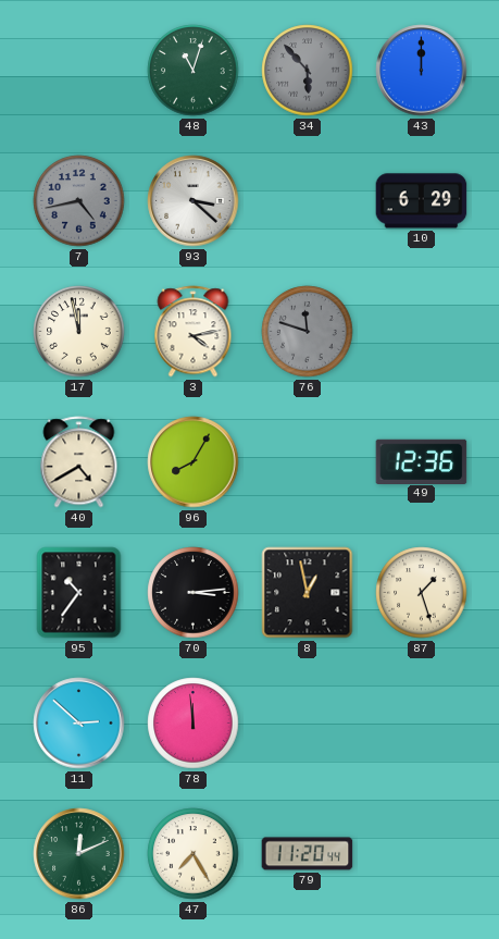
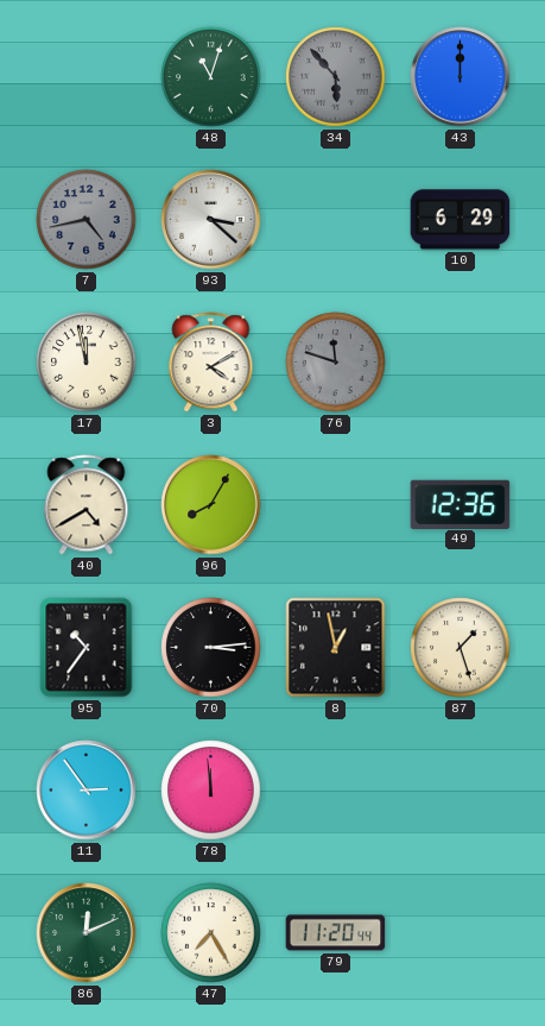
3: 4:13 -> 4:10
11: 2:52 -> 2:54
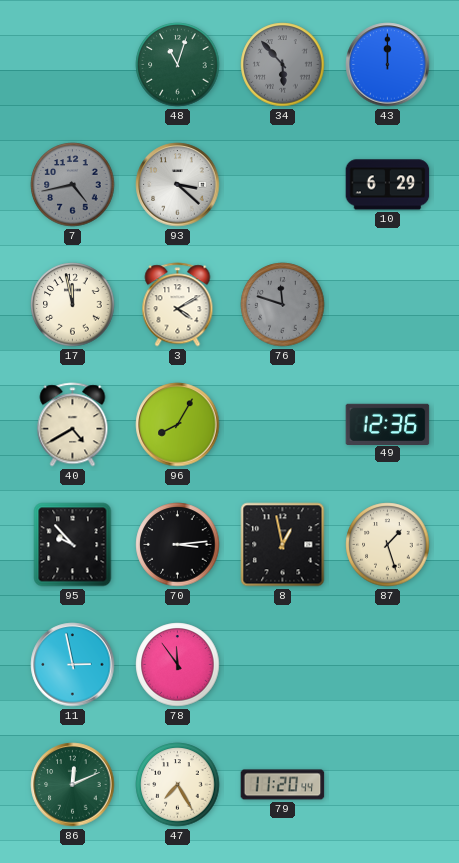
95: 10:36 -> 9:53
11: 2:54 -> 2:58
78: 11:59 -> 11:54
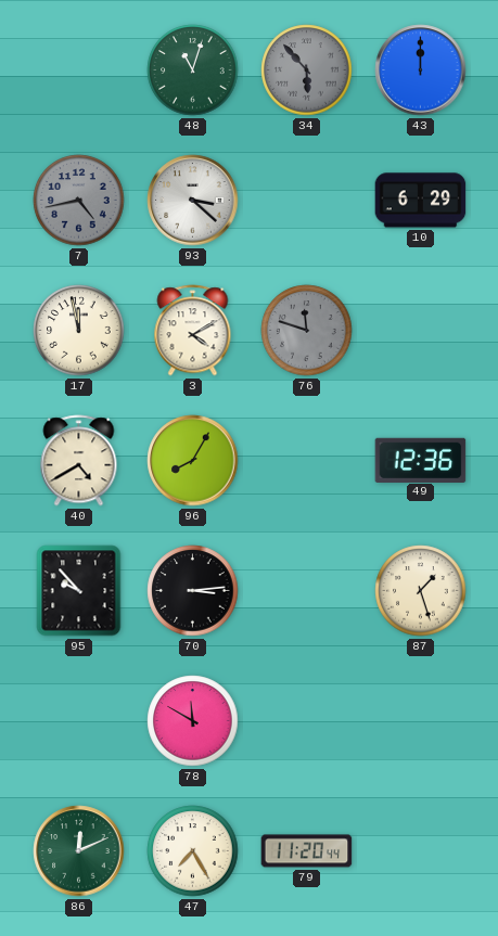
8: 12:58 -> none
11: 2:58 -> none
78: 11:54 -> 11:50
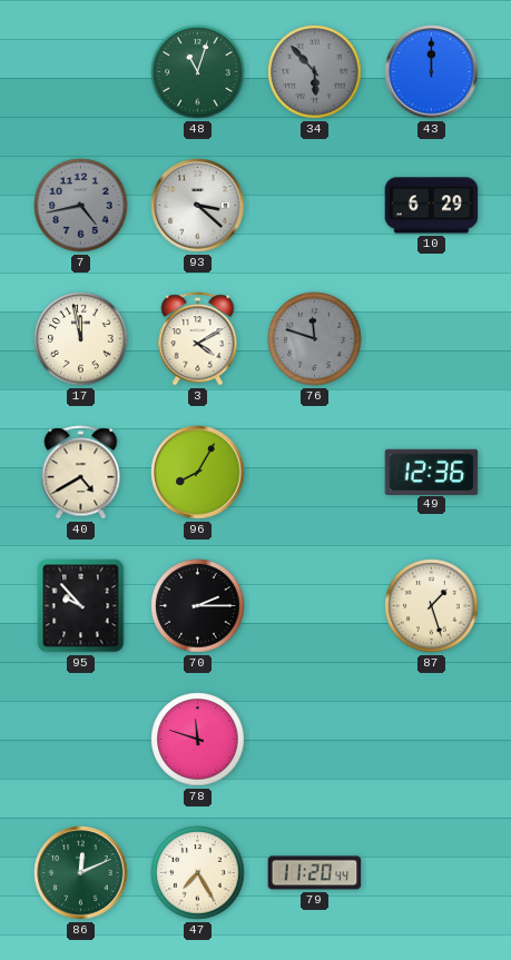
70: 3:14 -> 2:15
78: 11:50 -> 11:48
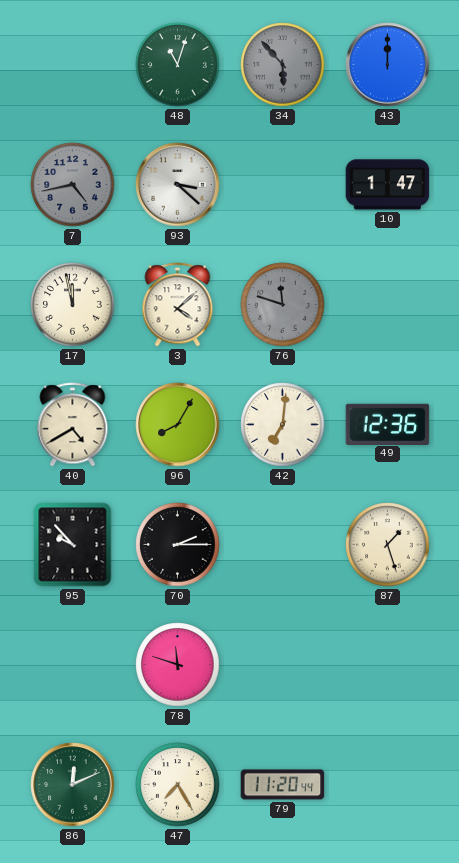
10: 6:29 -> 1:47
3: 4:10 -> 4:08
42: none -> 7:01
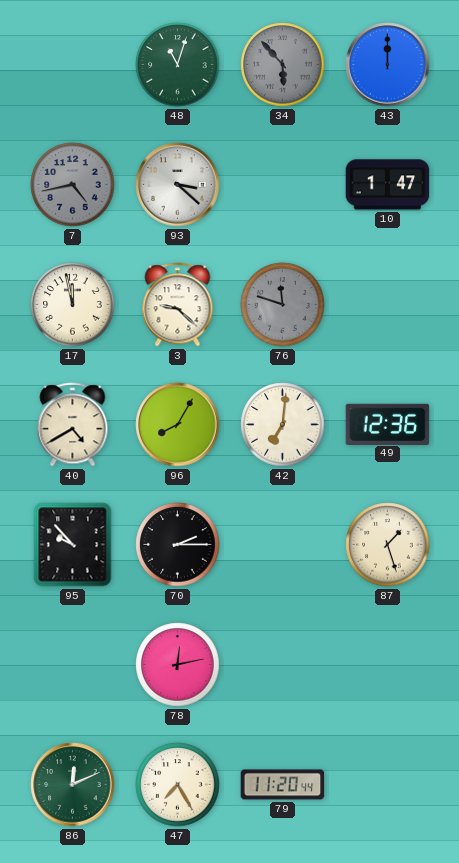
3: 4:08 -> 9:22
78: 11:48 -> 12:13
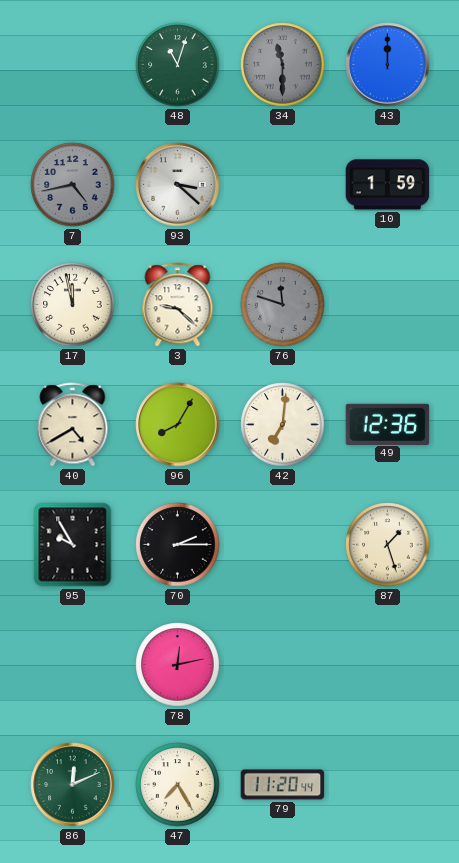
34: 5:53 -> 11:30
10: 1:47 -> 1:59
95: 9:53 -> 9:55
